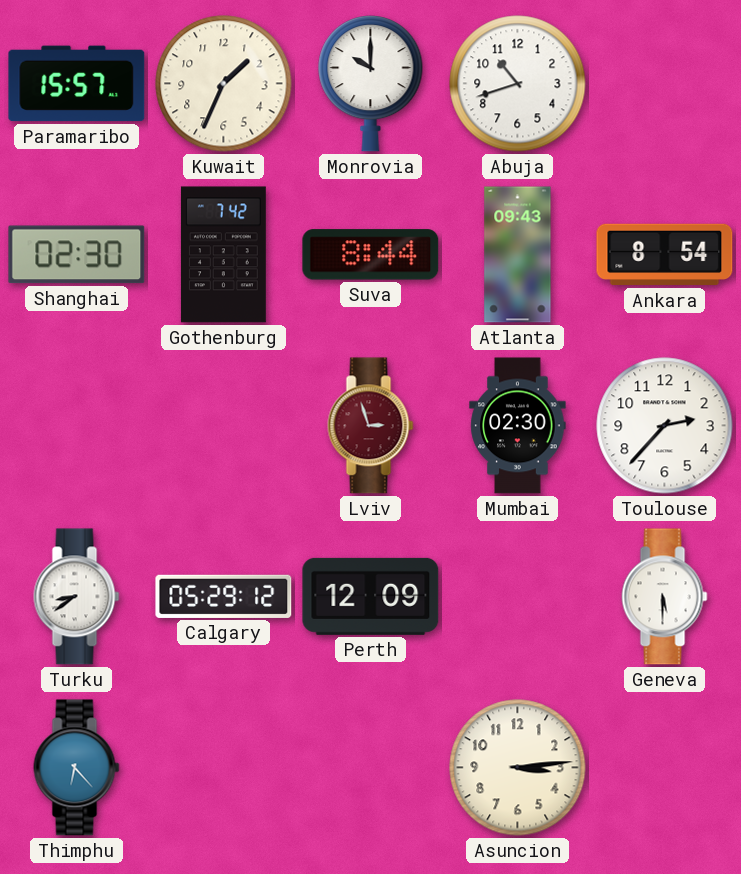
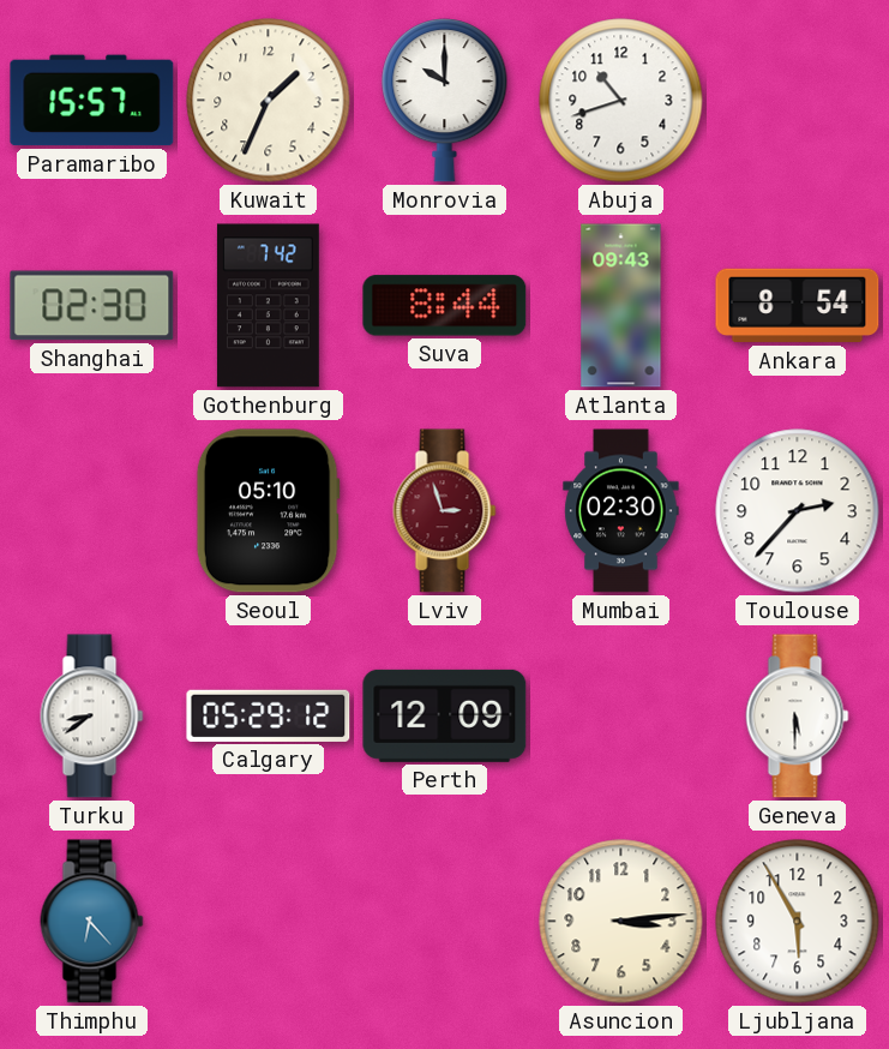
Seoul: none -> 05:10
Ljubljana: none -> 5:55
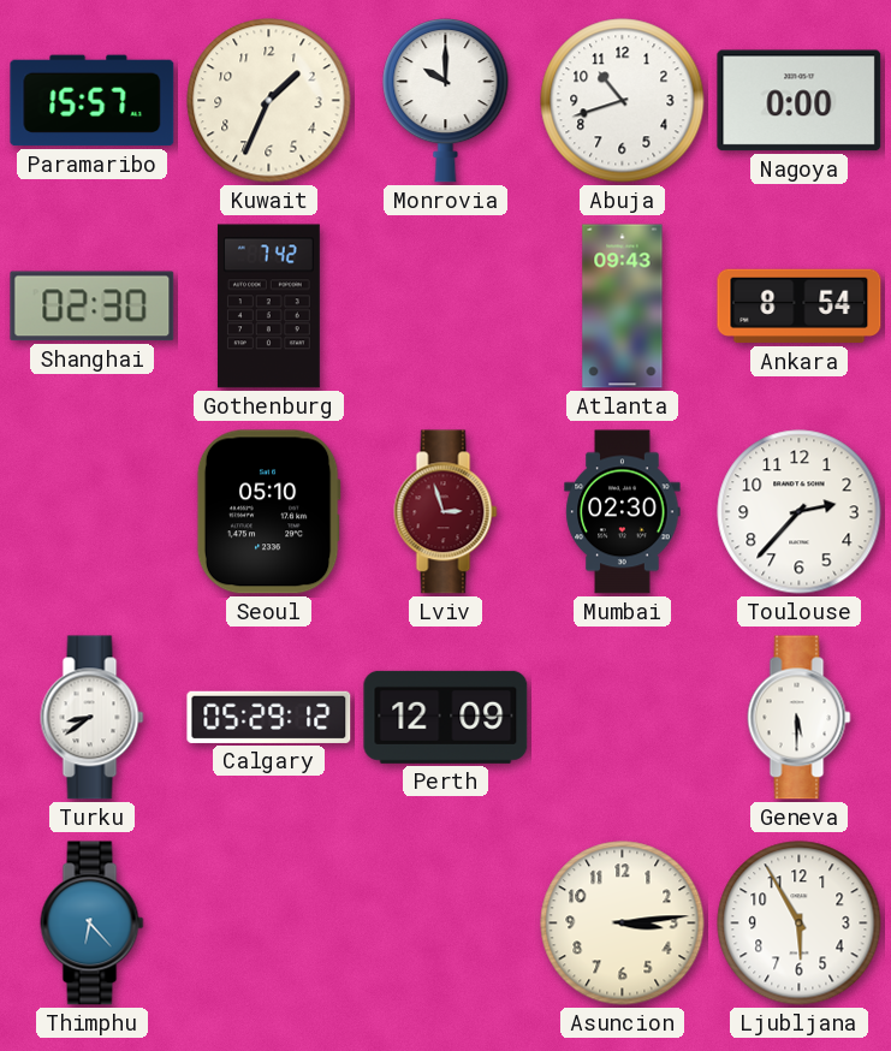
Nagoya: none -> 0:00
Suva: 8:44 -> none
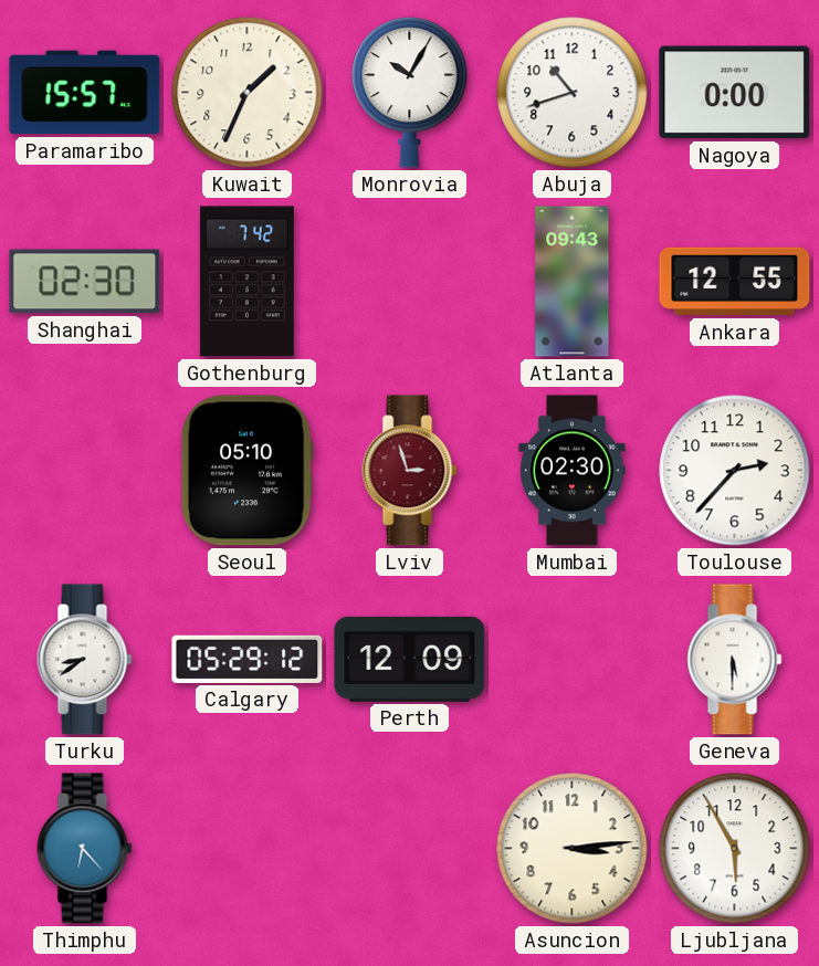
Monrovia: 10:00 -> 10:05
Ankara: 8:54 -> 12:55
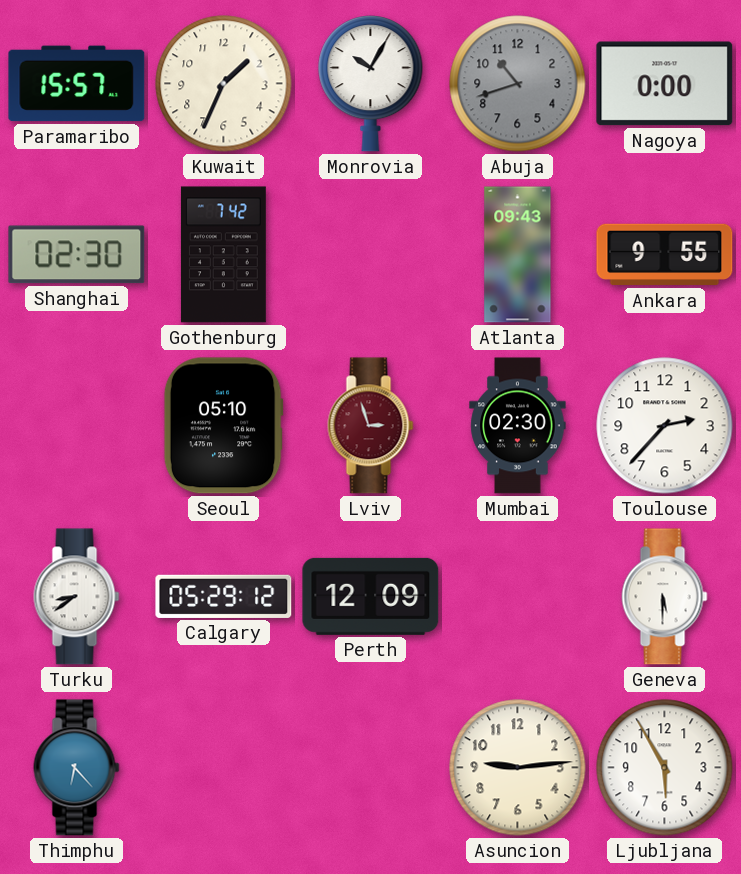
Abuja dial: white -> grey
Ankara: 12:55 -> 9:55
Asuncion: 3:14 -> 9:14
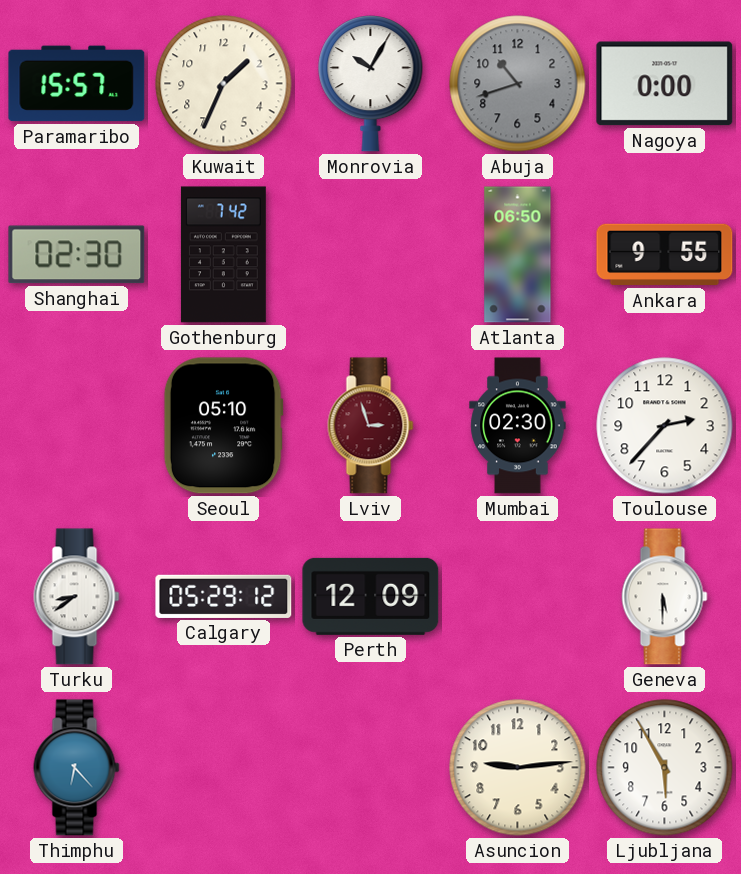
Atlanta: 09:43 -> 06:50
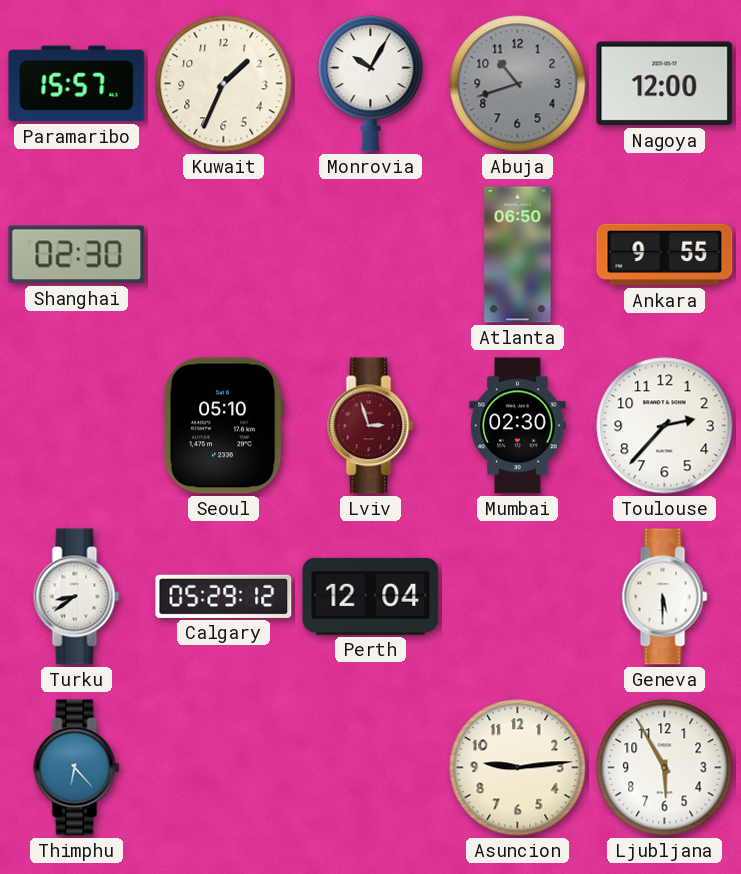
Nagoya: 0:00 -> 12:00
Gothenburg: 7:42 -> none
Perth: 12:09 -> 12:04
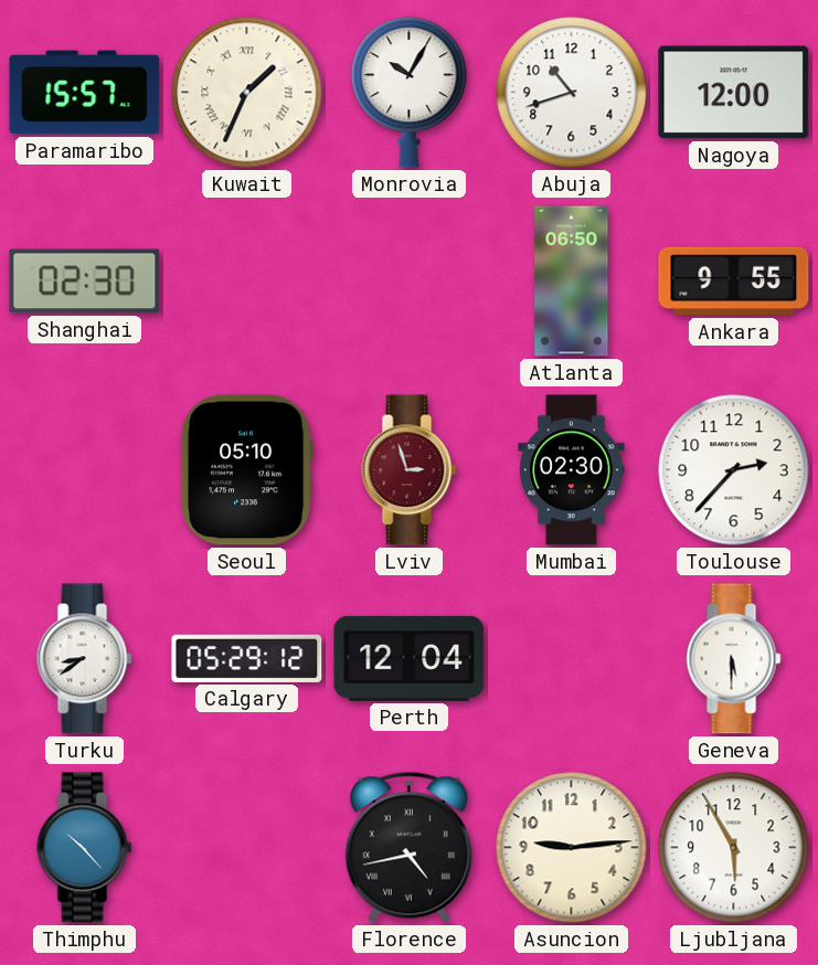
Kuwait numerals: Arabic -> Roman
Abuja dial: grey -> white
Thimphu: 6:23 -> 10:23
Florence: none -> 4:43
